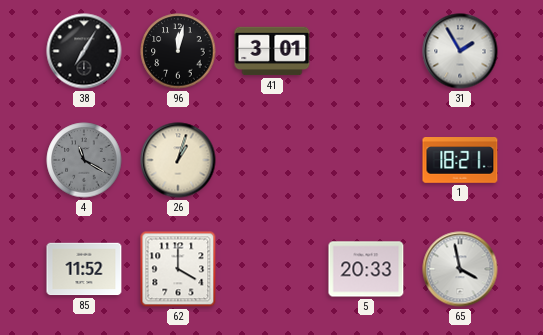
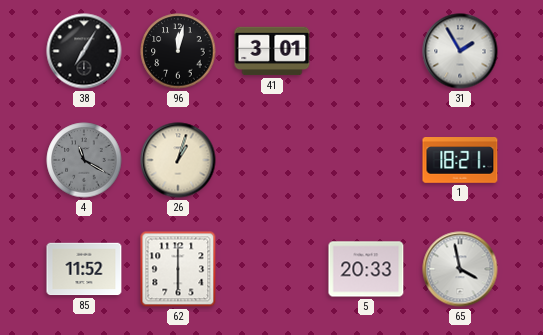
62: 4:00 -> 6:00
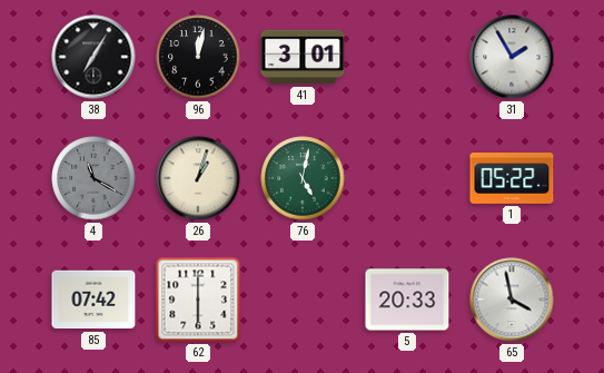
76: none -> 5:02
1: 18:21 -> 05:22
85: 11:52 -> 07:42
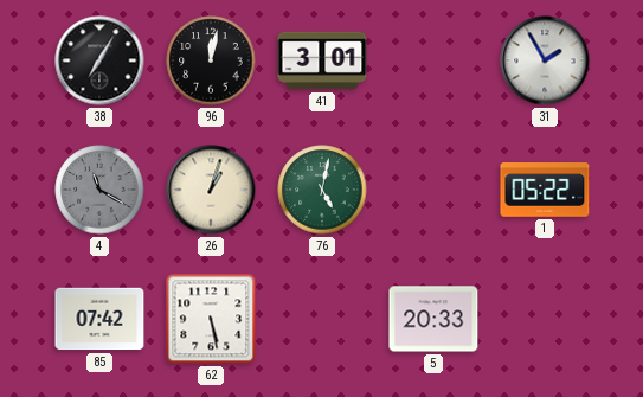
62: 6:00 -> 5:28
65: 3:58 -> none
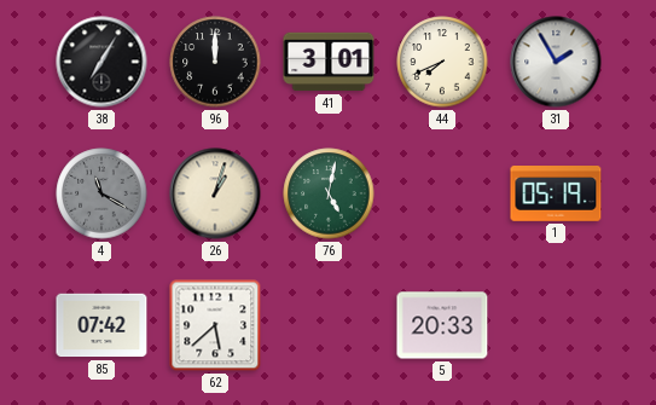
96: 12:02 -> 12:00
44: none -> 7:41
1: 05:22 -> 05:19
62: 5:28 -> 5:38
